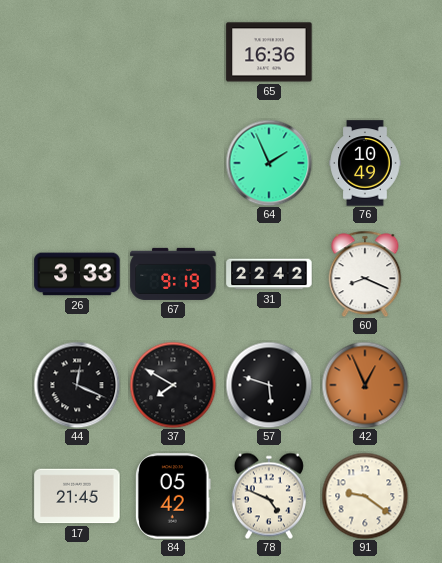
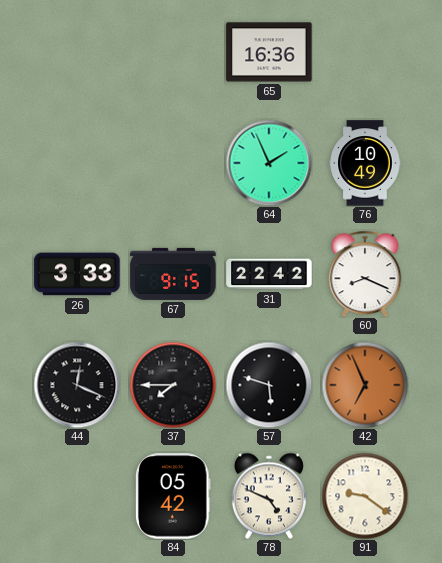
67: 9:19 -> 9:15
37: 7:50 -> 7:45
42: 12:56 -> 6:56
17: 21:45 -> none
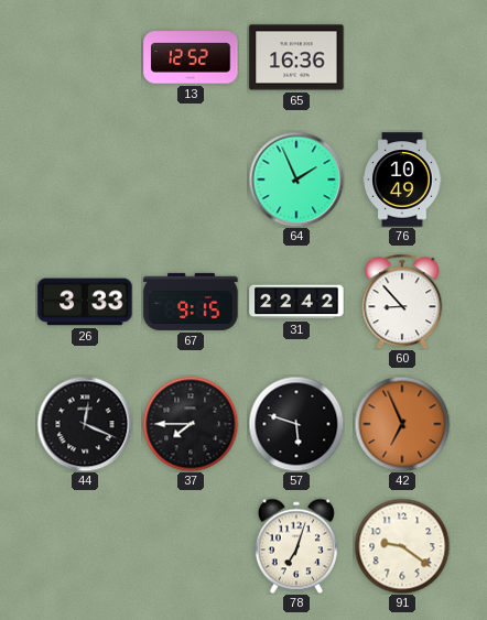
13: none -> 12:52
60: 8:19 -> 8:53
84: 05:42 -> none
78: 4:49 -> 7:03
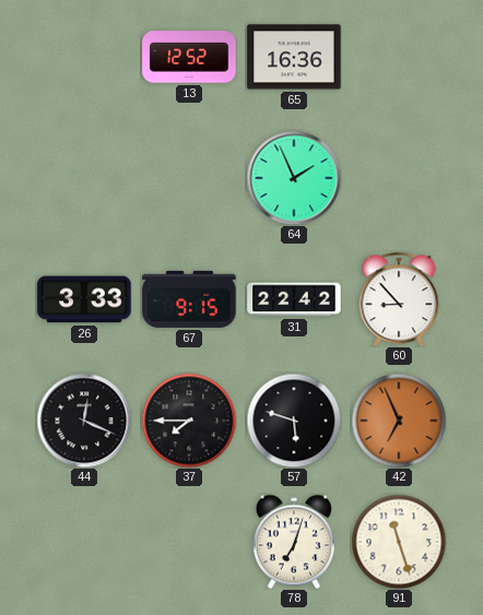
76: 10:49 -> none
91: 9:21 -> 11:27
